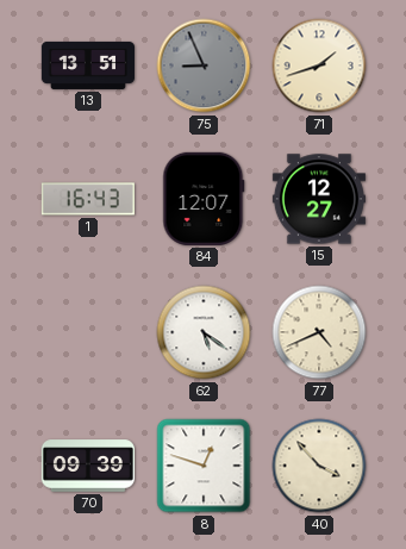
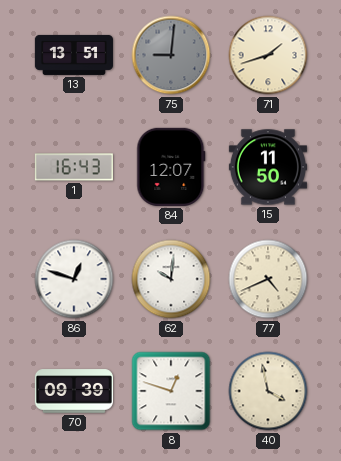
75: 8:56 -> 9:01
15: 12:27 -> 11:50
86: none -> 12:48
62: 5:21 -> 10:01
40: 3:53 -> 3:58
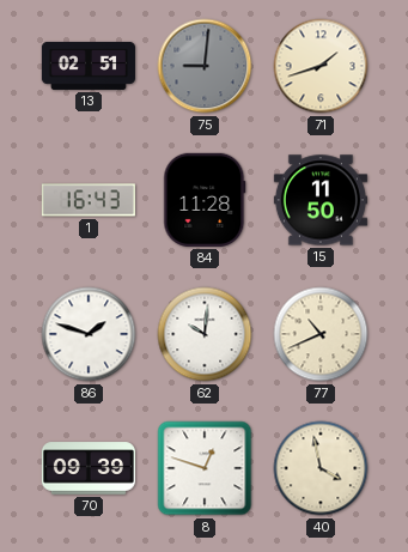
13: 13:51 -> 02:51
84: 12:07 -> 11:28
86: 12:48 -> 1:48
77: 4:41 -> 10:41
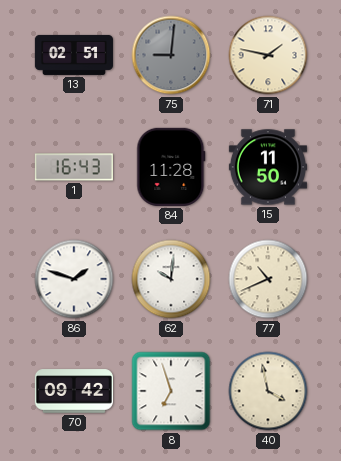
71: 1:42 -> 1:47
70: 09:39 -> 09:42
8: 12:48 -> 6:57
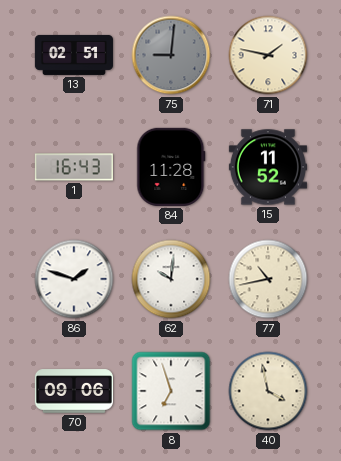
15: 11:50 -> 11:52
77: 10:41 -> 10:43
70: 09:42 -> 09:06
